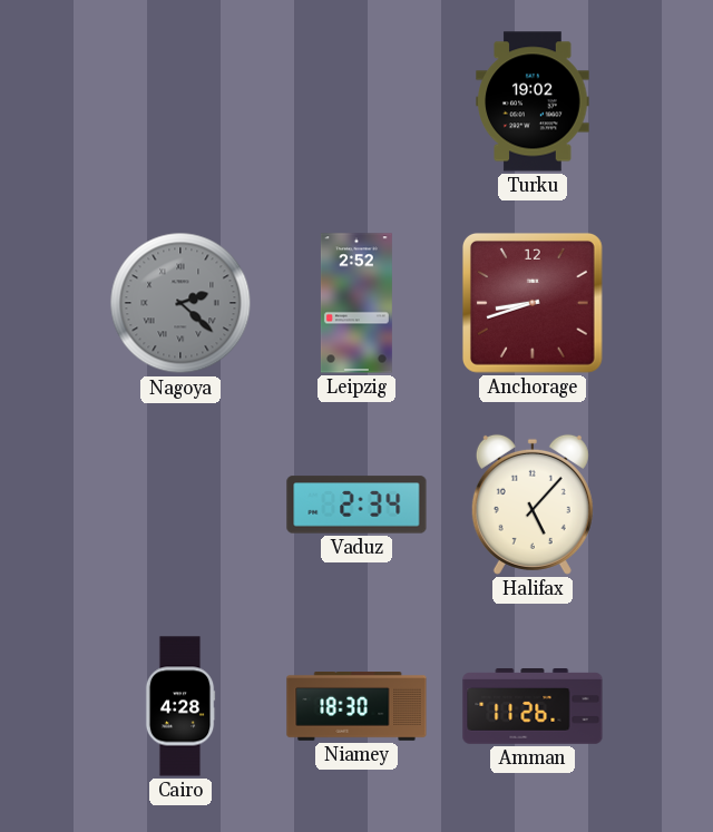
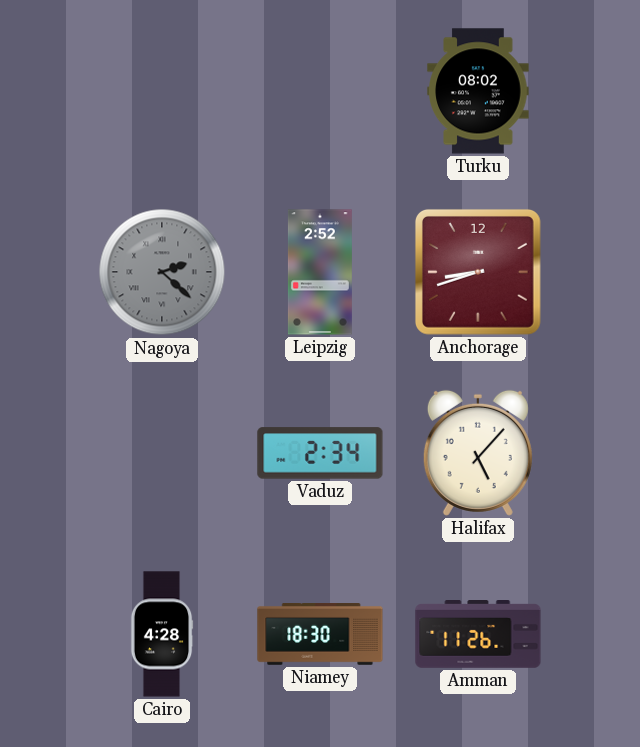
Turku: 19:02 -> 08:02
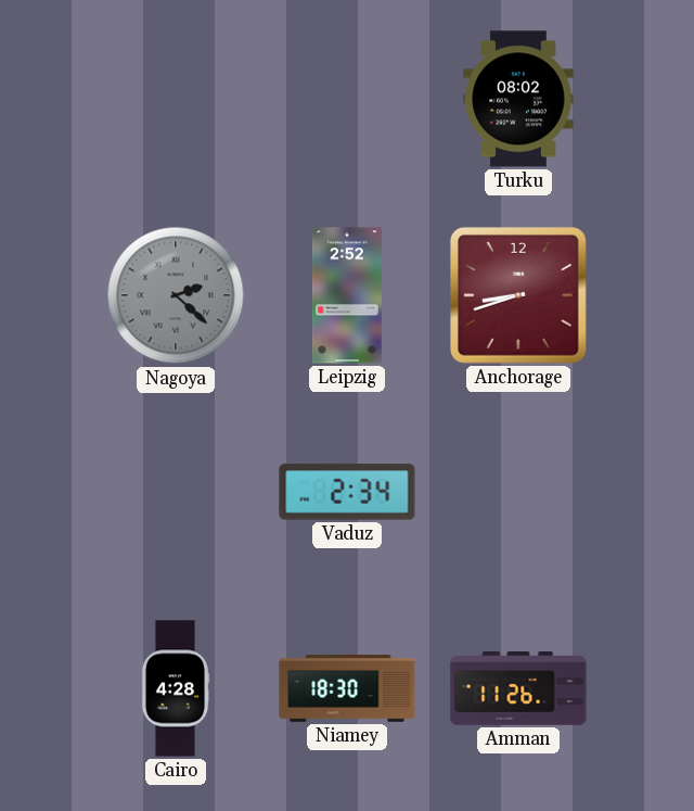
Halifax: 5:07 -> none
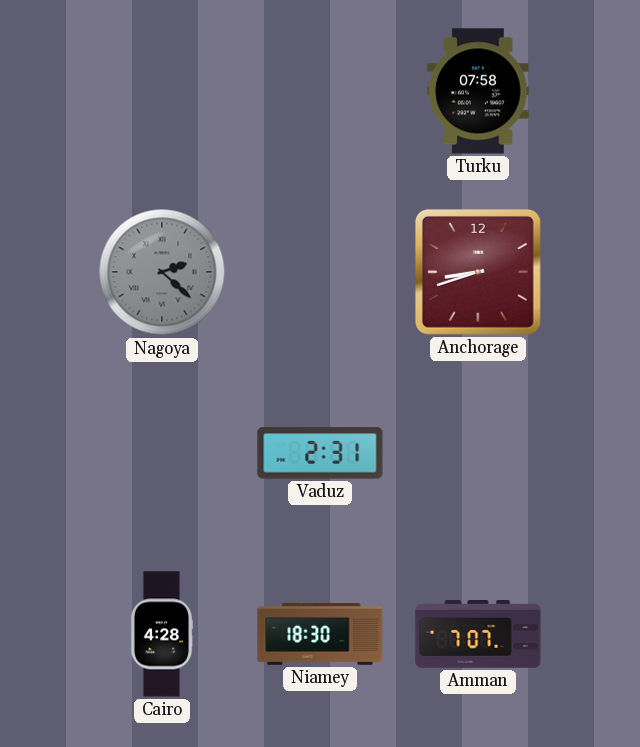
Turku: 08:02 -> 07:58
Leipzig: 2:52 -> none
Vaduz: 2:34 -> 2:31
Amman: 11:26 -> 7:07
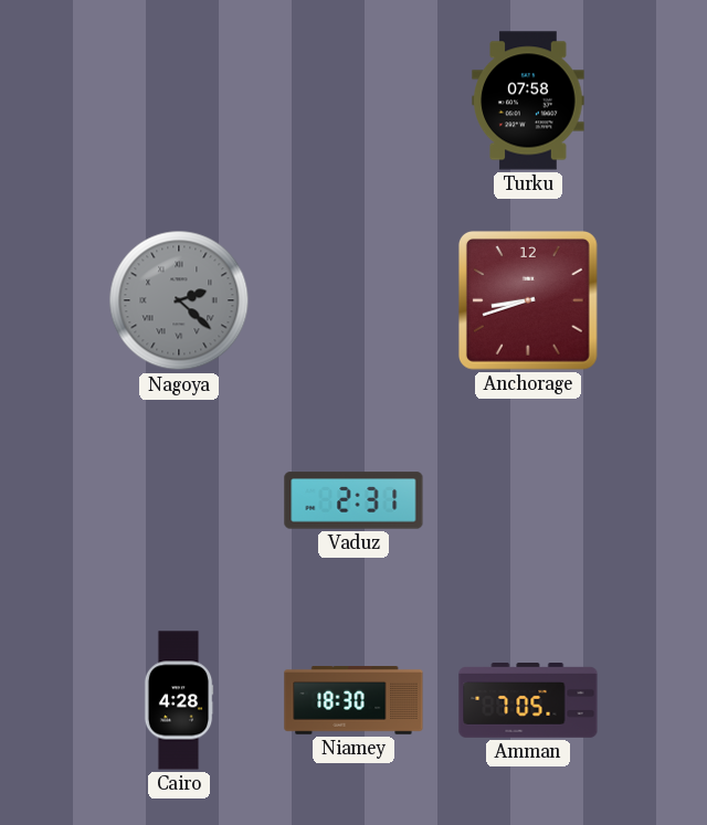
Amman: 7:07 -> 7:05
